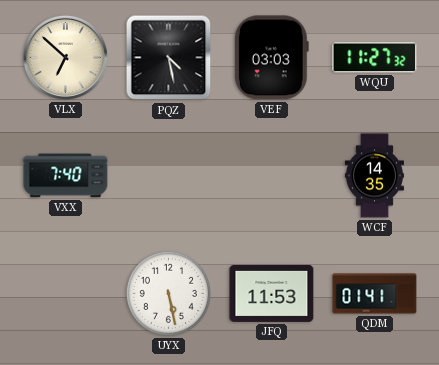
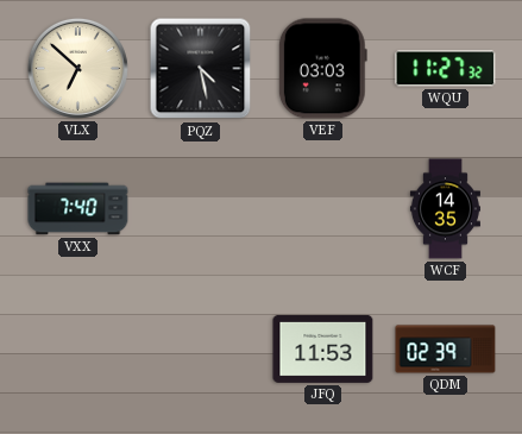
UYX: 5:28 -> none
QDM: 01:41 -> 02:39
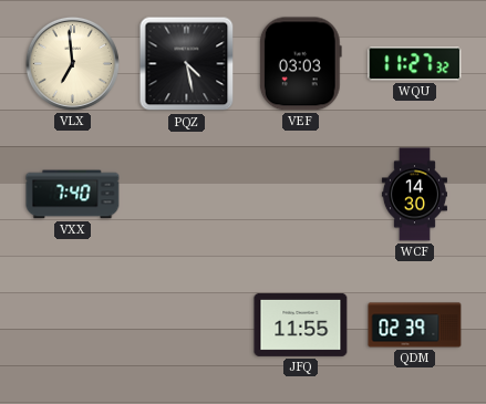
VLX: 6:52 -> 6:59
WCF: 14:35 -> 14:30
JFQ: 11:53 -> 11:55
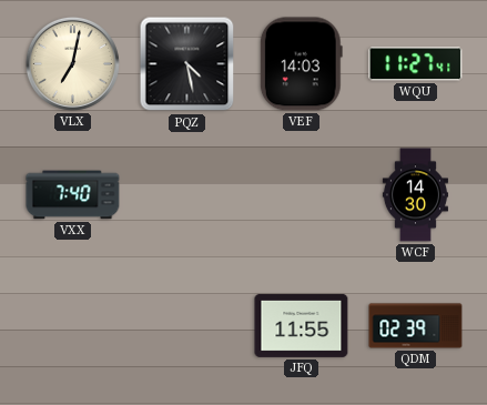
VLX: 6:59 -> 7:02
VEF: 03:03 -> 14:03
WQU: 11:27:32 -> 11:27:41
